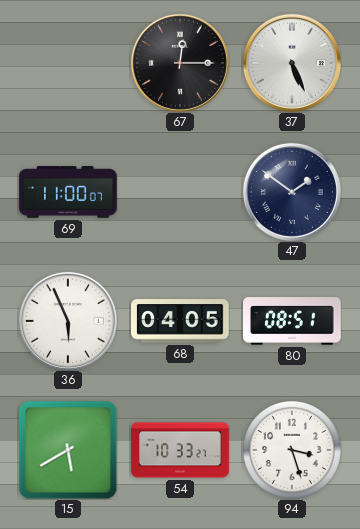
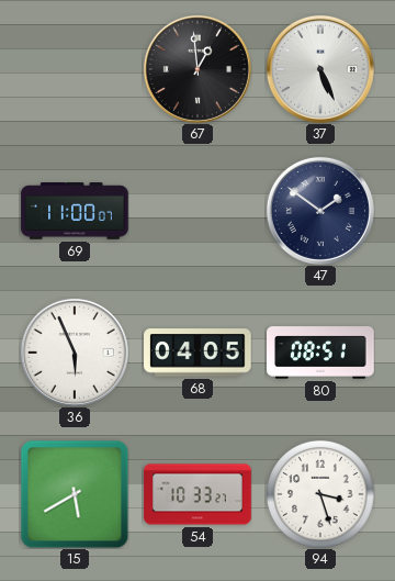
67: 12:15 -> 12:59
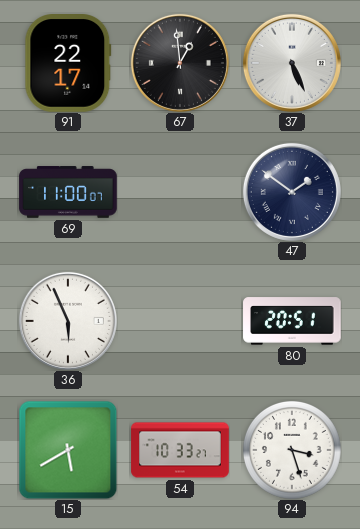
91: none -> 22:17
68: 04:05 -> none
80: 08:51 -> 20:51
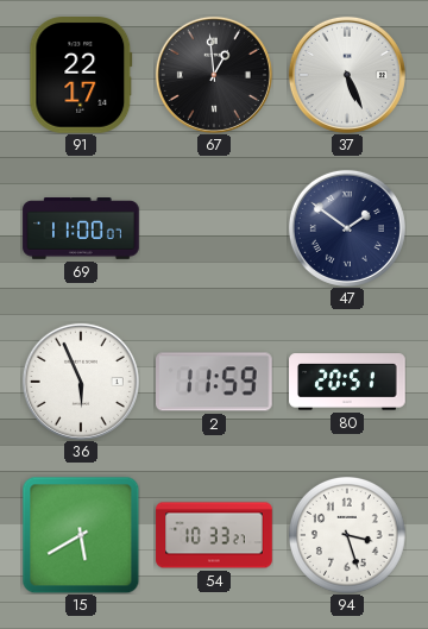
2: none -> 11:59
